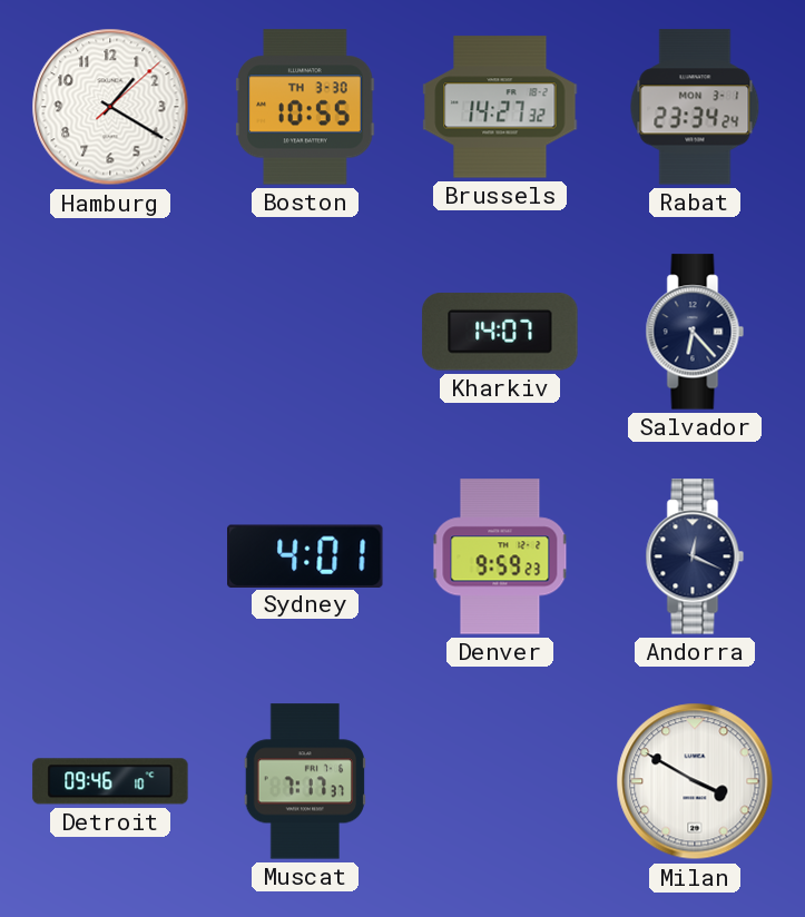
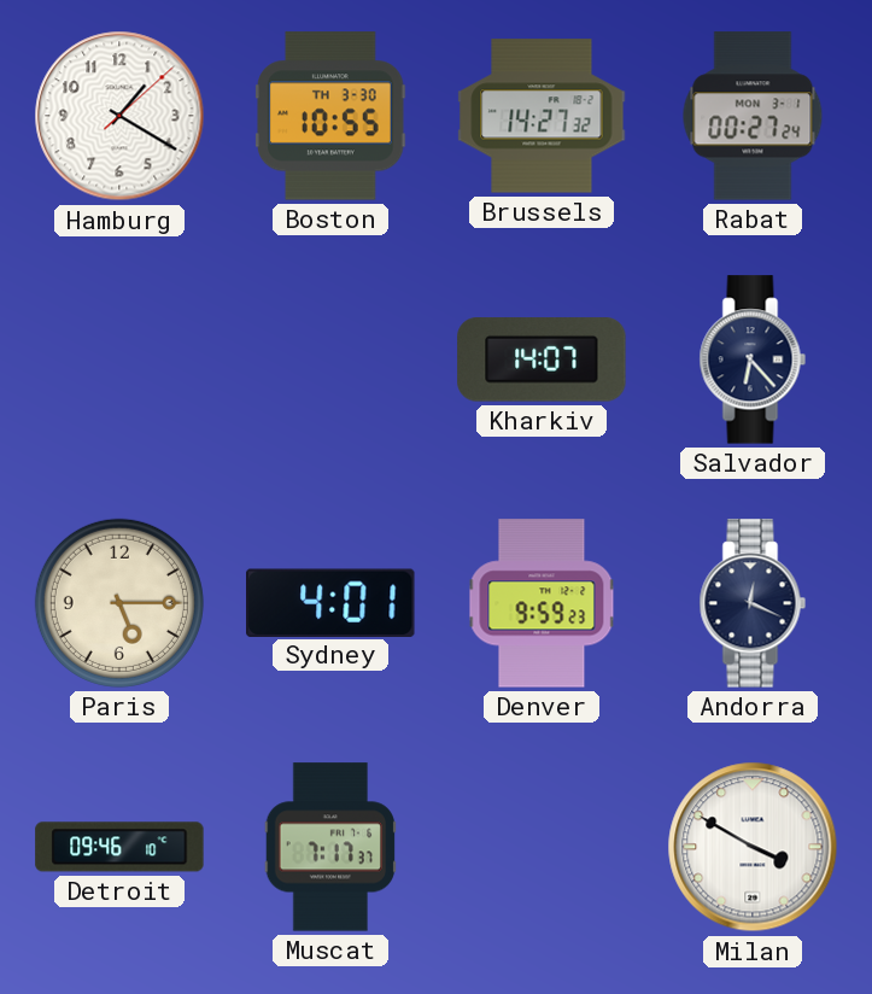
Rabat: 23:34 -> 00:27
Paris: none -> 5:15
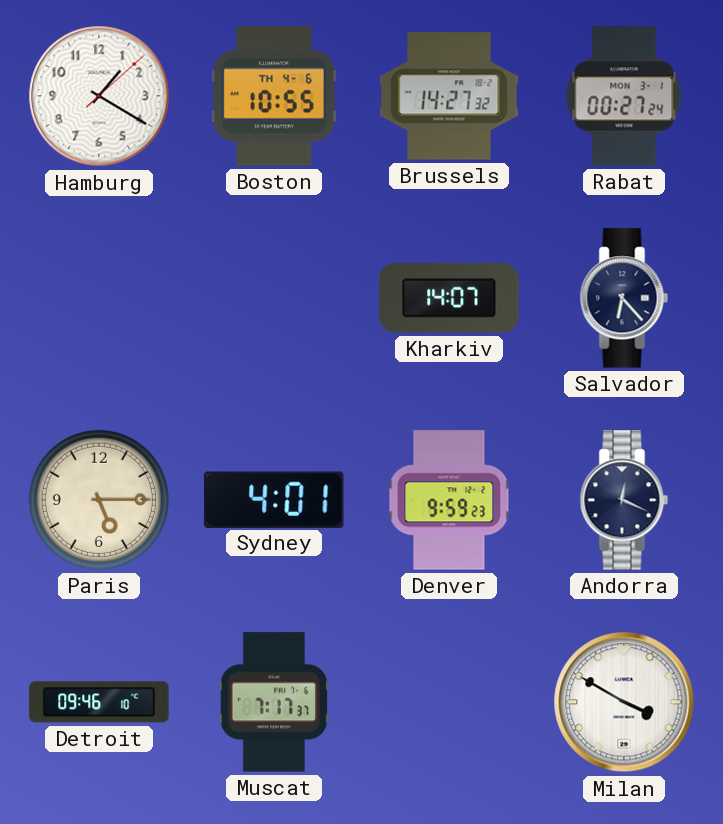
Boston date: TH 3-30 -> TH 4-6
